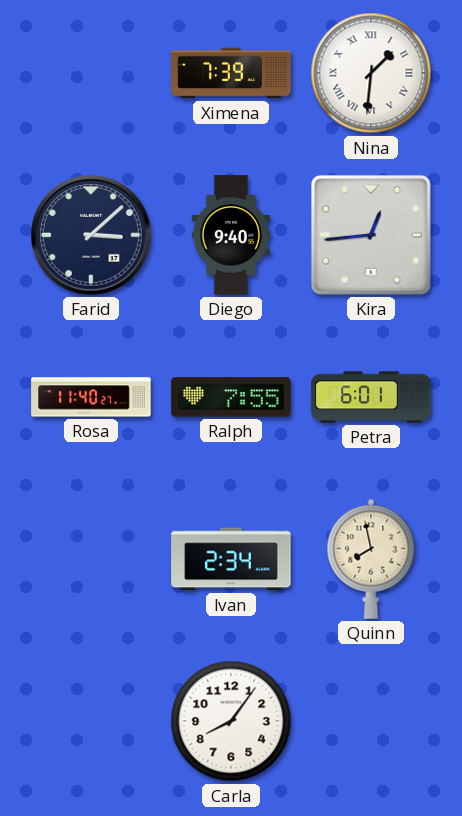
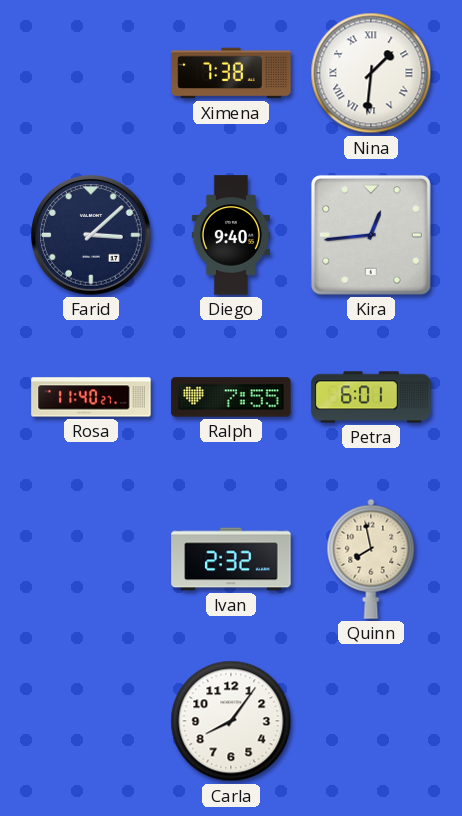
Ximena: 7:39 -> 7:38
Ivan: 2:34 -> 2:32
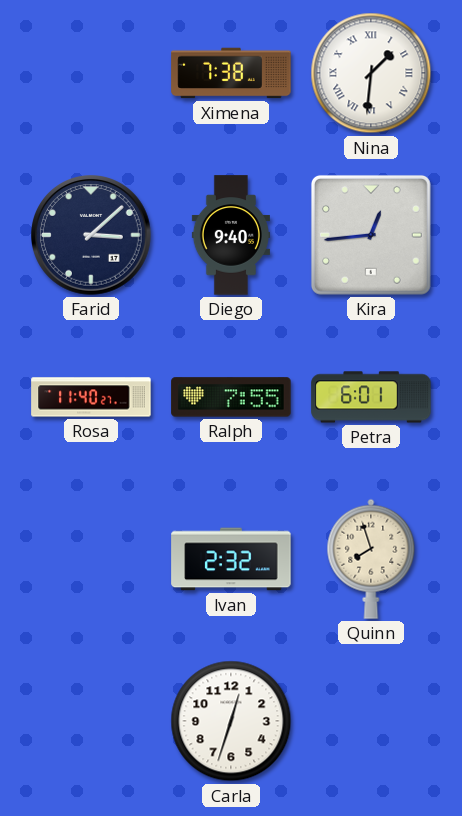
Quinn: 7:58 -> 7:57
Carla: 8:06 -> 12:33
